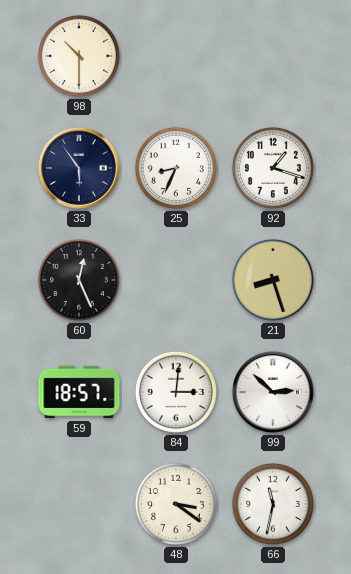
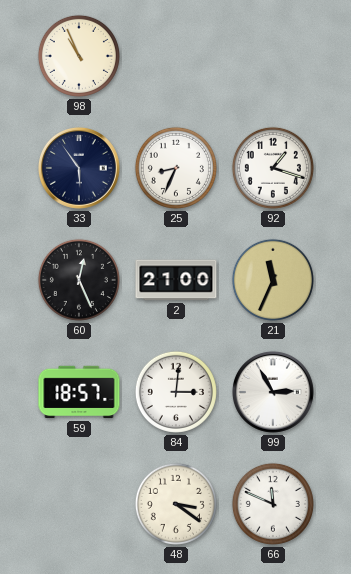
98: 10:30 -> 10:56
2: none -> 21:00
21: 8:27 -> 11:34
99: 2:52 -> 2:55
66: 11:32 -> 11:49
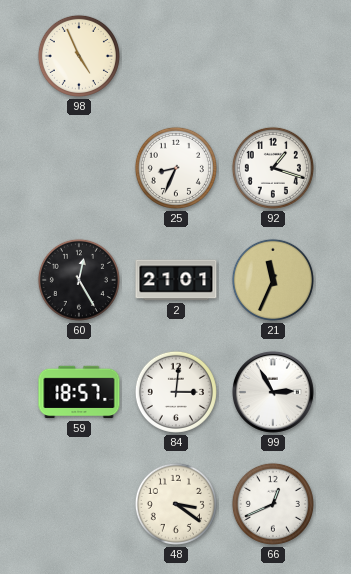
98: 10:56 -> 4:56
33: 5:54 -> none
60: 12:26 -> 12:25
2: 21:00 -> 21:01
66: 11:49 -> 12:41
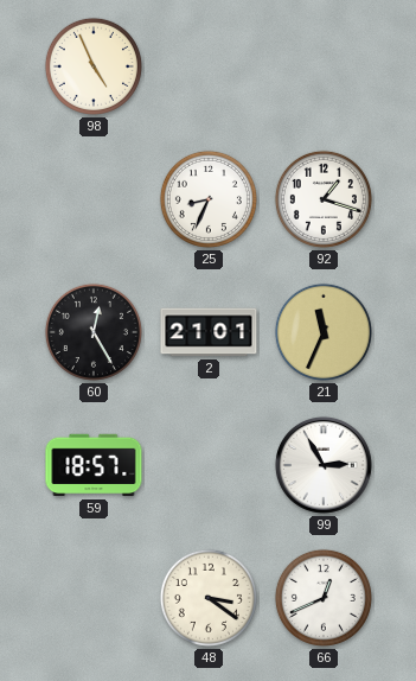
84: 3:01 -> none
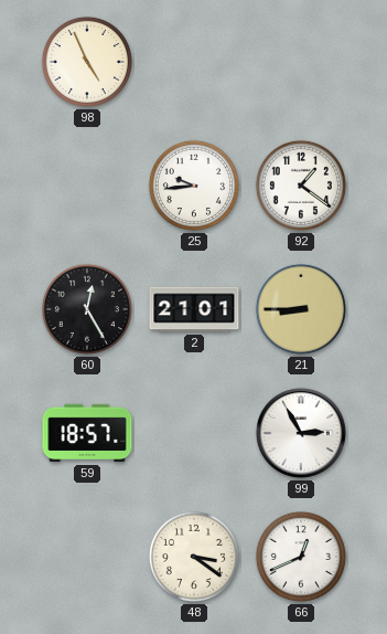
25: 8:34 -> 9:44
92: 1:18 -> 1:21
21: 11:34 -> 8:45
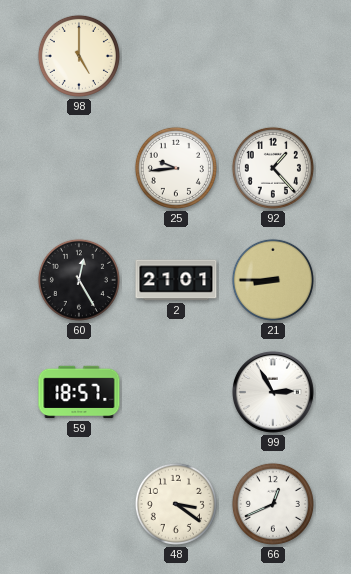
98: 4:56 -> 5:00
92: 1:21 -> 1:23
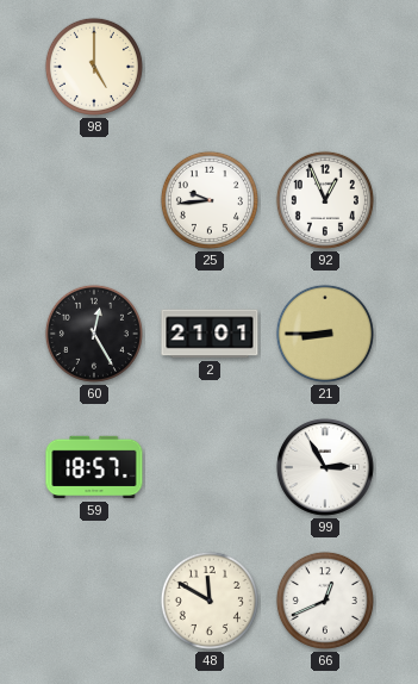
92: 1:23 -> 12:56
48: 3:21 -> 11:50
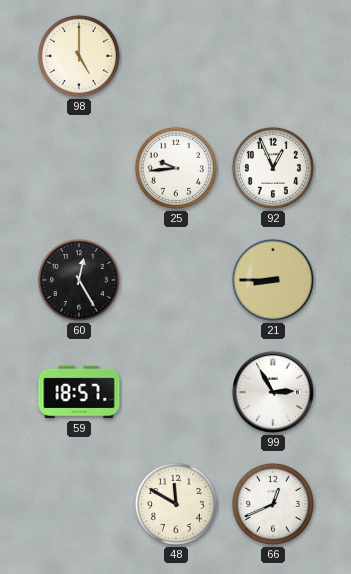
2: 21:01 -> none
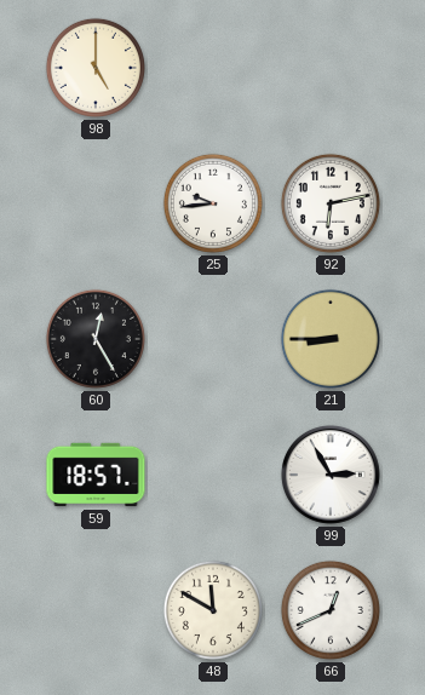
92: 12:56 -> 6:13
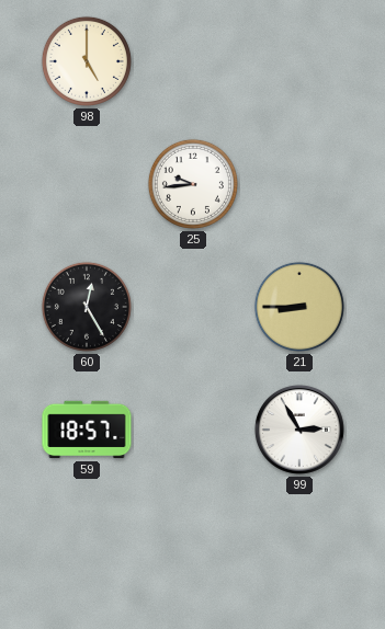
92: 6:13 -> none
48: 11:50 -> none
66: 12:41 -> none
